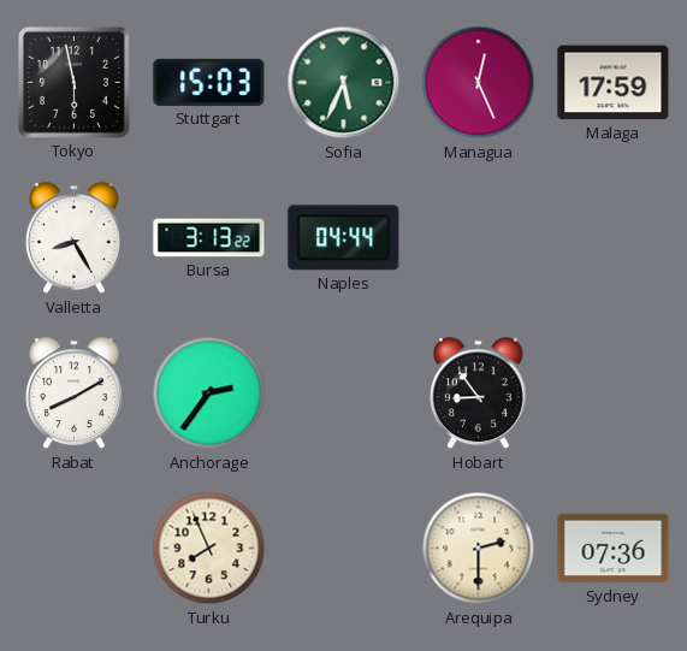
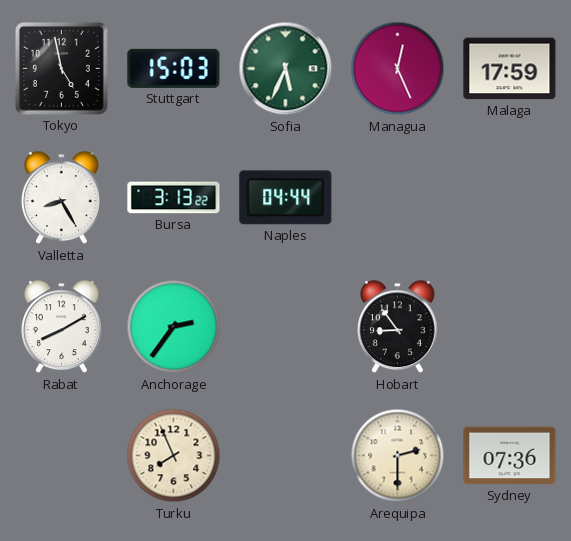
Tokyo: 5:58 -> 4:58
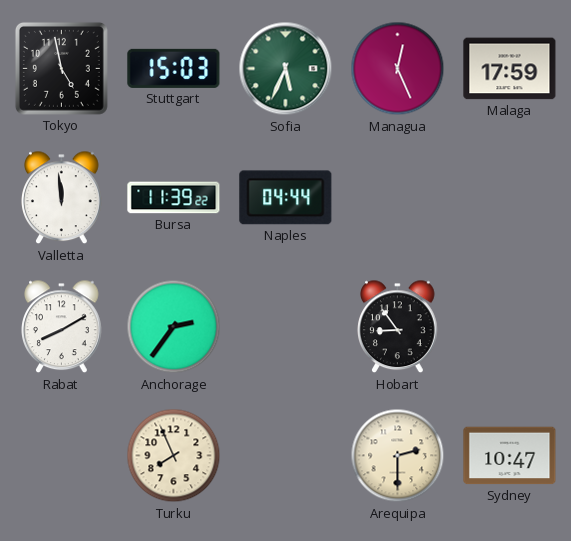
Valletta: 8:25 -> 11:59
Bursa: 3:13 -> 11:39
Sydney: 07:36 -> 10:47
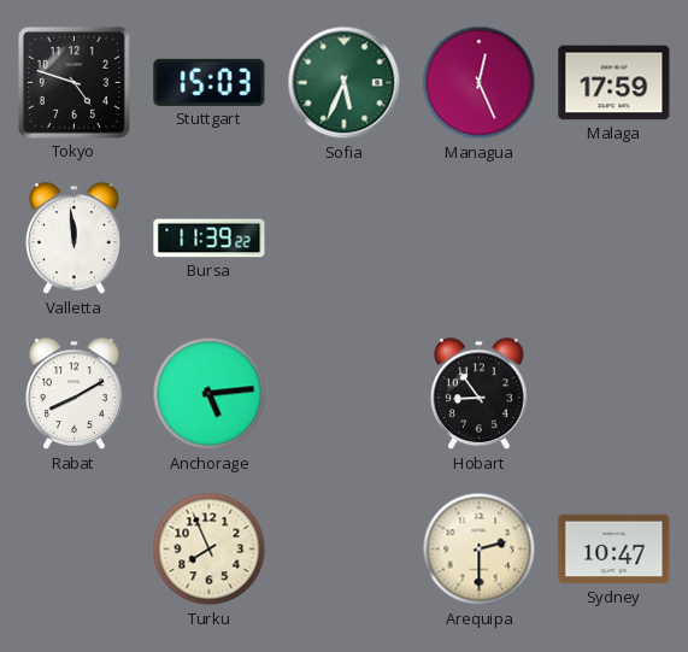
Tokyo: 4:58 -> 4:48
Naples: 04:44 -> none
Anchorage: 2:36 -> 5:14
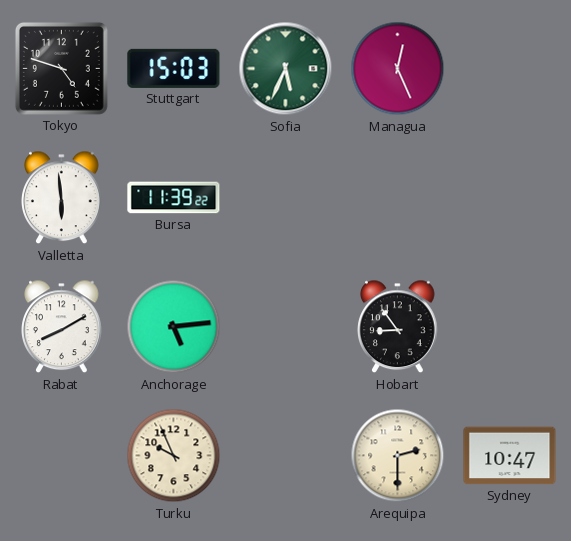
Malaga: 17:59 -> none
Valletta: 11:59 -> 5:59
Turku: 7:56 -> 9:56
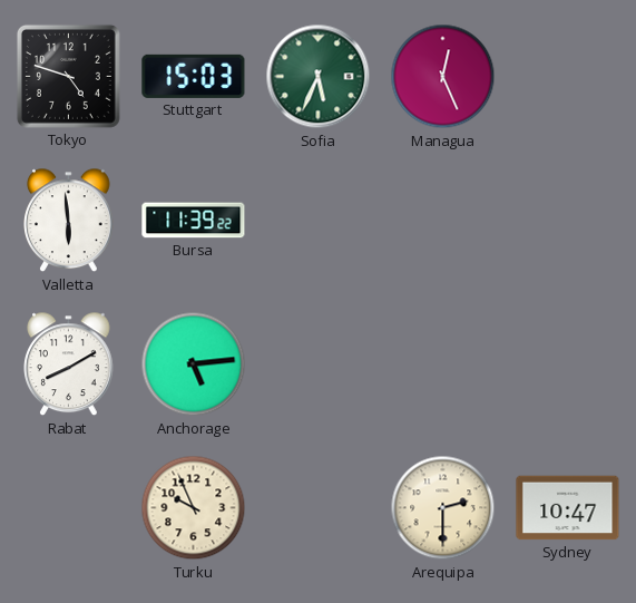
Hobart: 8:54 -> none
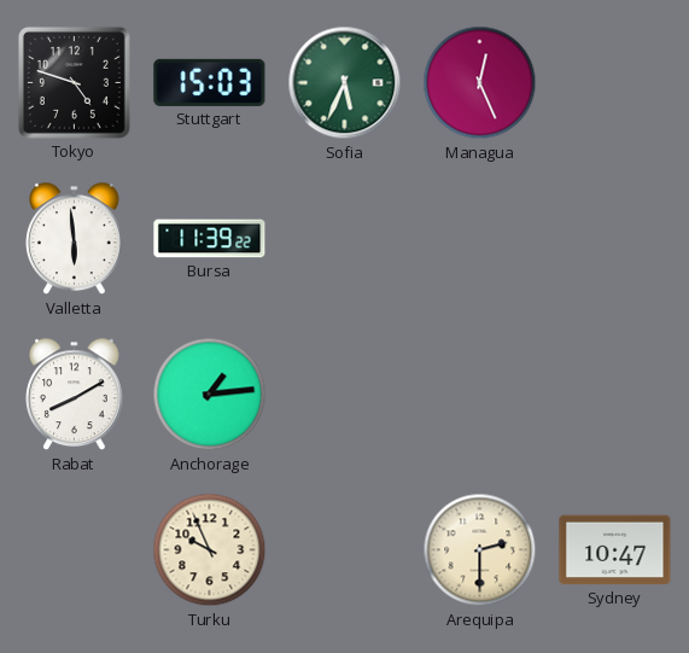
Anchorage: 5:14 -> 1:14
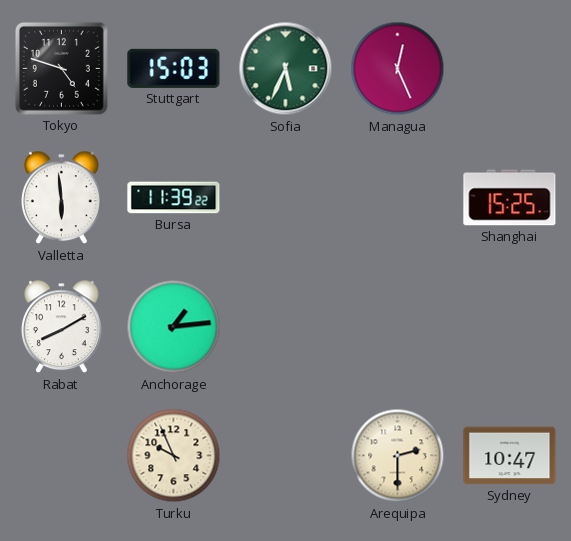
Shanghai: none -> 15:25
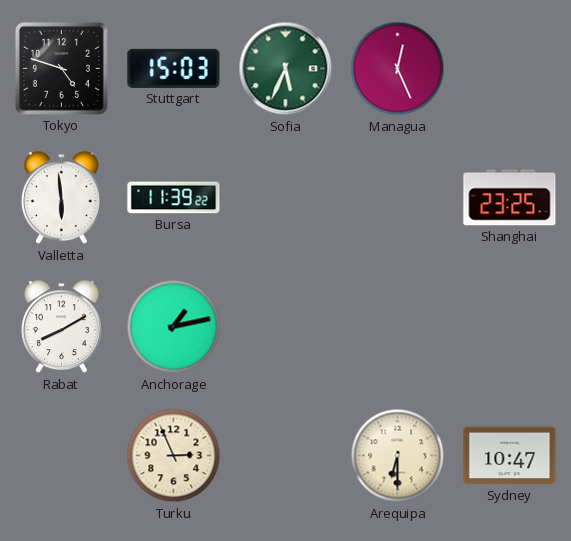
Shanghai: 15:25 -> 23:25
Anchorage: 1:14 -> 1:13
Turku: 9:56 -> 2:56
Arequipa: 2:30 -> 6:30
